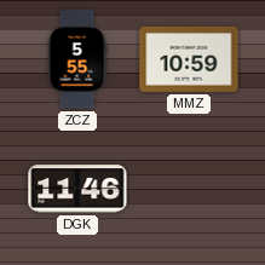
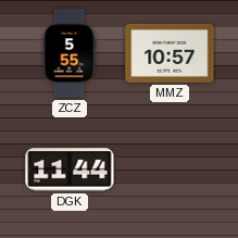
MMZ: 10:59 -> 10:57
DGK: 11:46 -> 11:44
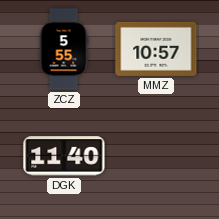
DGK: 11:44 -> 11:40
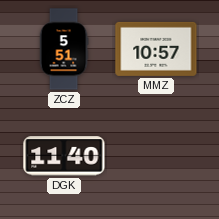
ZCZ: 5:55 -> 5:51
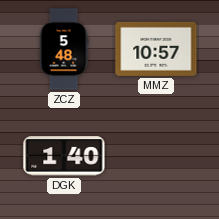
ZCZ: 5:51 -> 5:48
DGK: 11:40 -> 1:40
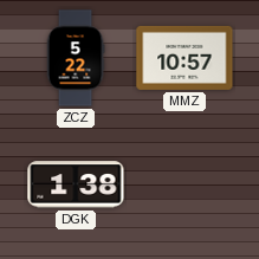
ZCZ: 5:48 -> 5:22
DGK: 1:40 -> 1:38
